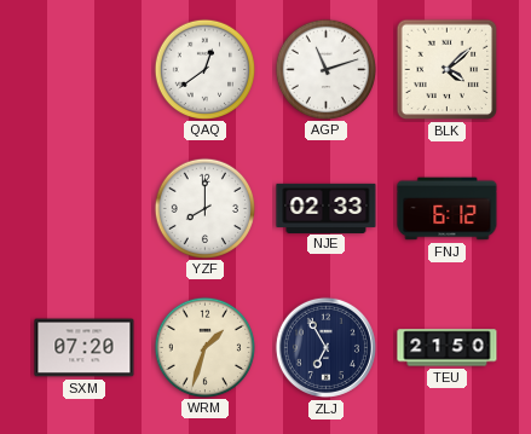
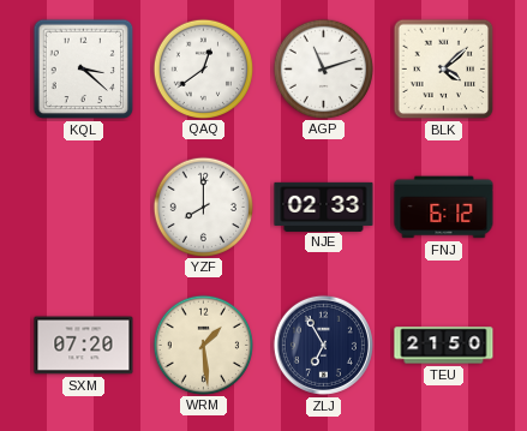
KQL: none -> 3:22
WRM: 1:33 -> 1:29
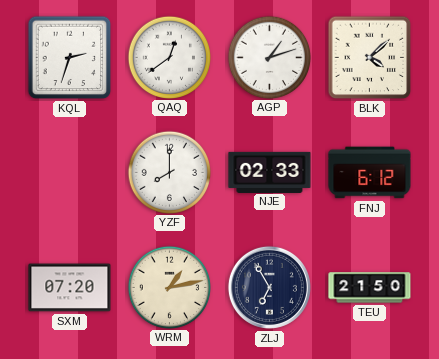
KQL: 3:22 -> 2:33
AGP: 11:12 -> 1:12
WRM: 1:29 -> 1:13
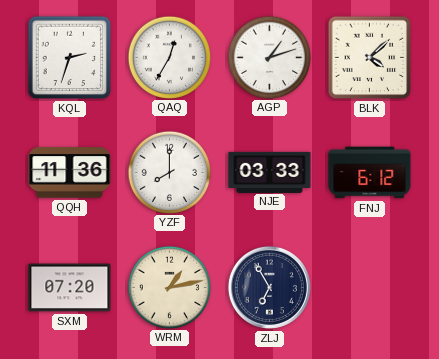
QAQ: 12:39 -> 12:35
QQH: none -> 11:36
NJE: 02:33 -> 03:33
TEU: 21:50 -> none
